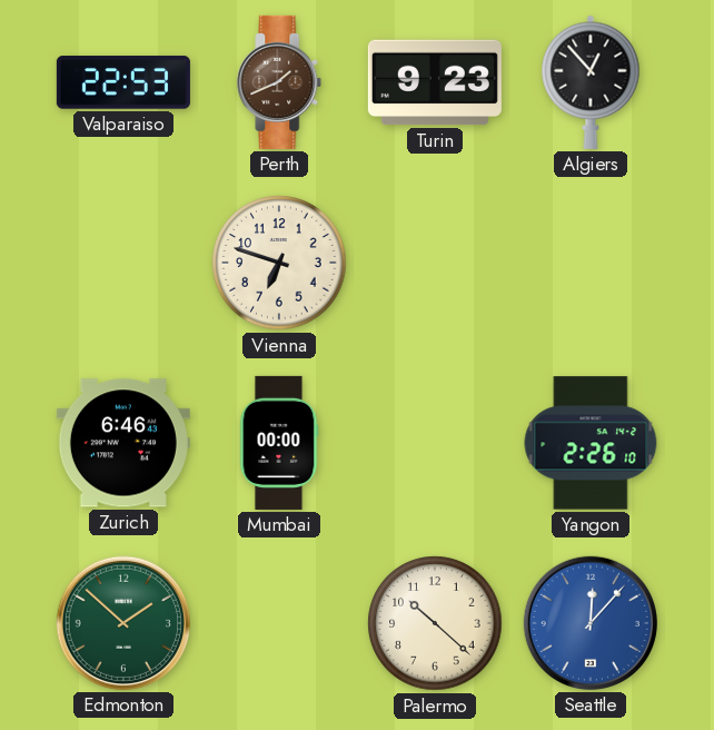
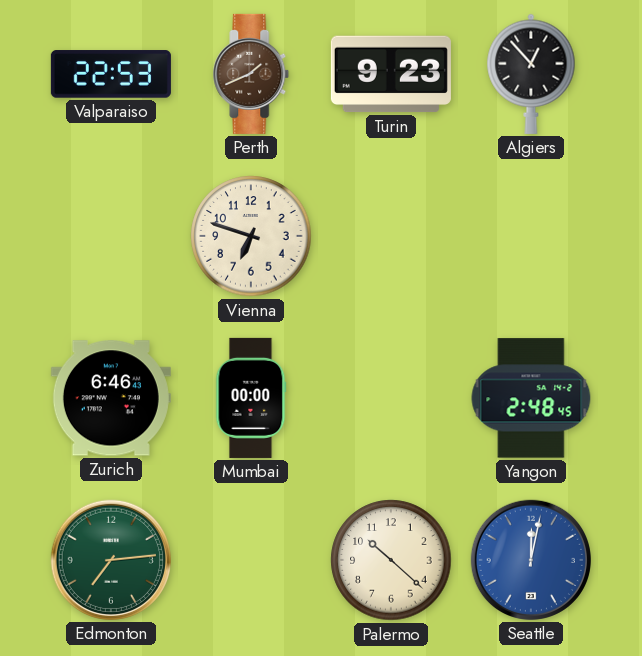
Yangon: 2:26 -> 2:48
Edmonton: 1:52 -> 7:14
Seattle: 12:07 -> 12:02
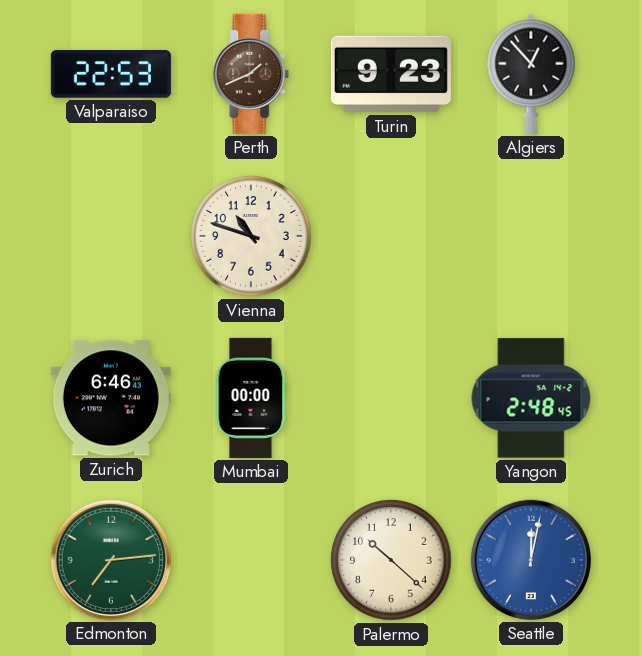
Vienna: 6:48 -> 10:48
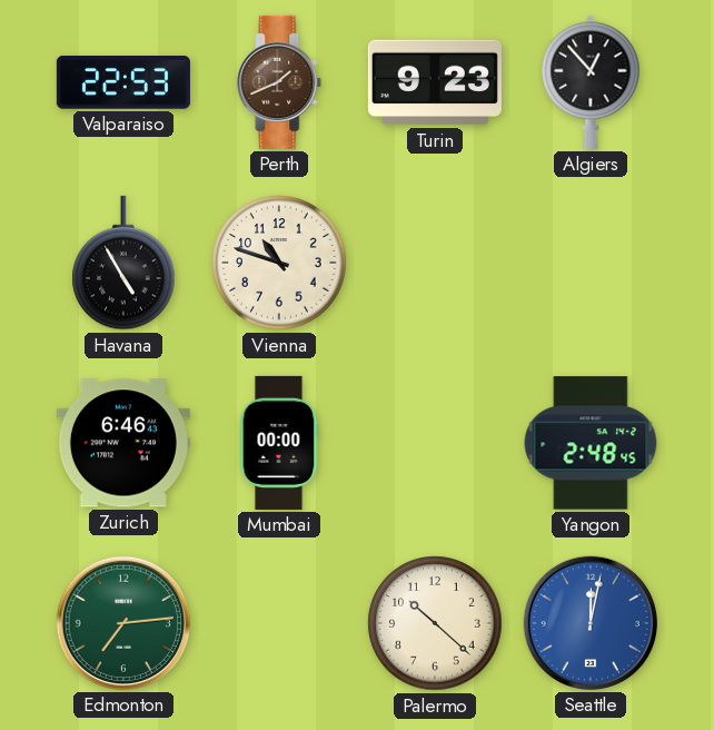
Havana: none -> 4:55
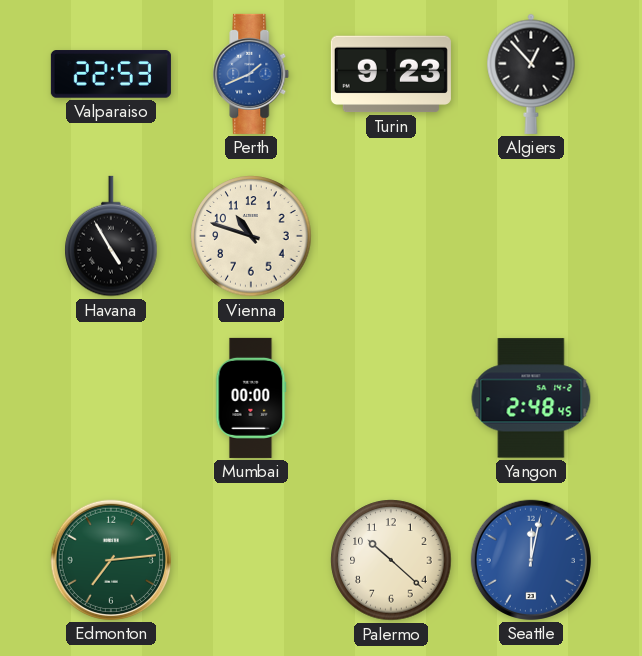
Perth dial: brown -> blue
Zurich: 6:46 -> none
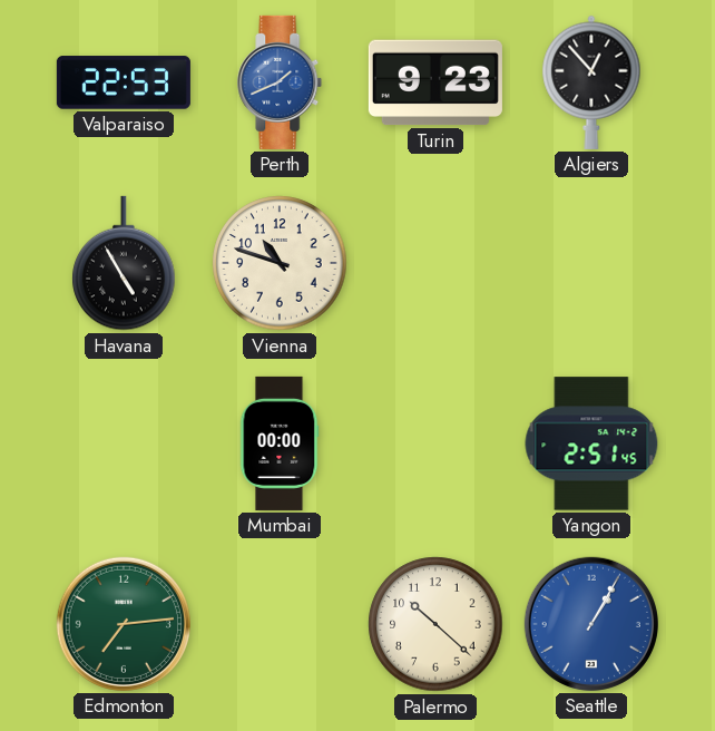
Yangon: 2:48 -> 2:51
Seattle: 12:02 -> 1:05
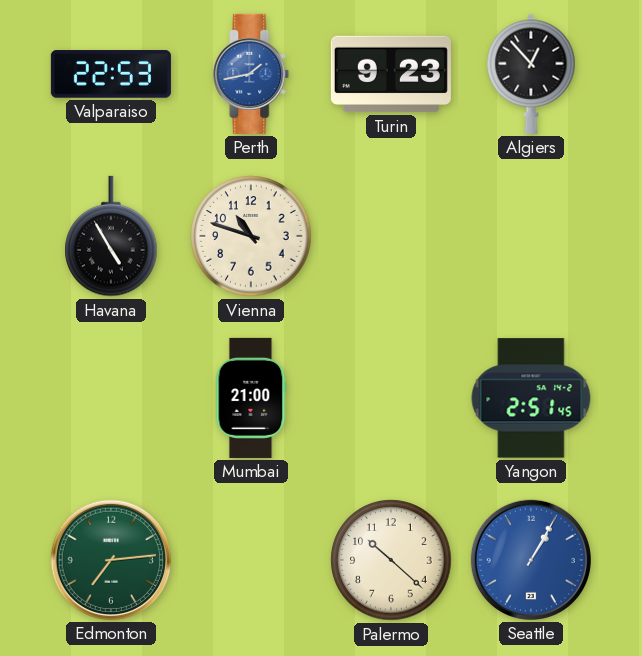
Perth: 1:41 -> 1:43
Mumbai: 00:00 -> 21:00
